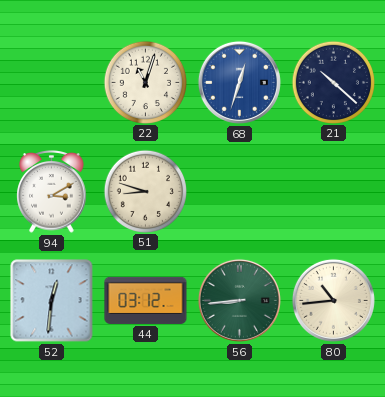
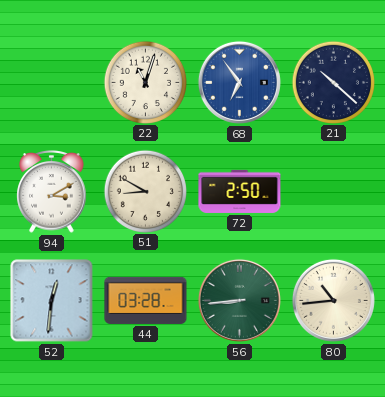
68: 12:33 -> 6:54
51: 8:48 -> 8:50
72: none -> 2:50
44: 03:12 -> 03:28
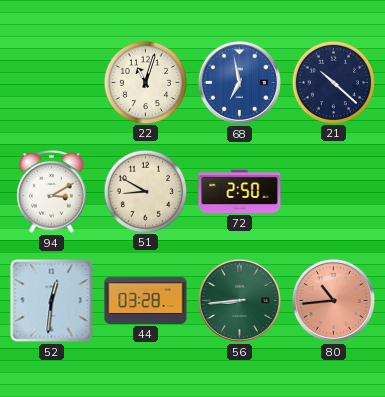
68: 6:54 -> 6:58
80 dial: cream -> salmon
